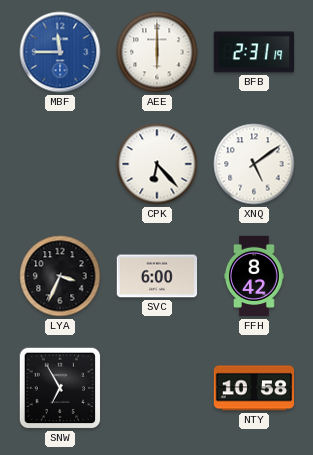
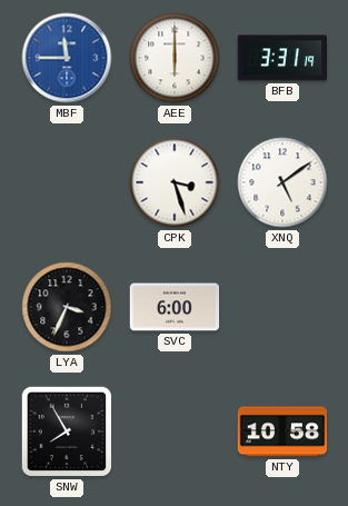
BFB: 2:31 -> 3:31
CPK: 6:23 -> 3:27
FFH: 8:42 -> none
SNW: 6:55 -> 7:55
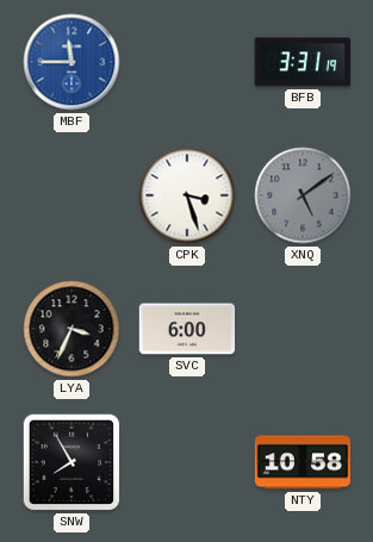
AEE: 6:00 -> none
XNQ dial: white -> grey
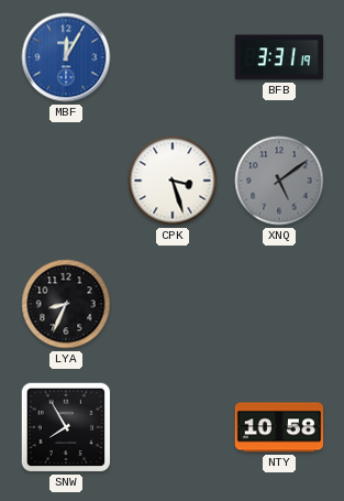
MBF: 11:45 -> 12:05
LYA: 3:34 -> 8:34
SVC: 6:00 -> none
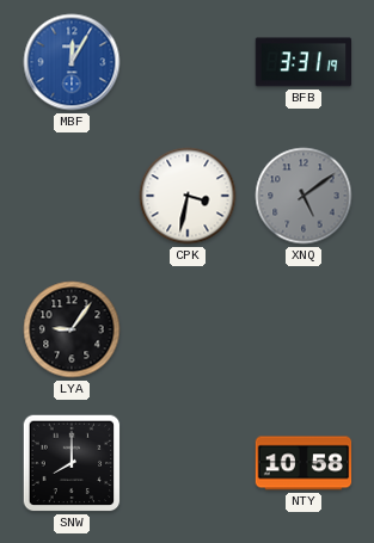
CPK: 3:27 -> 3:32
LYA: 8:34 -> 9:06
SNW: 7:55 -> 8:00
